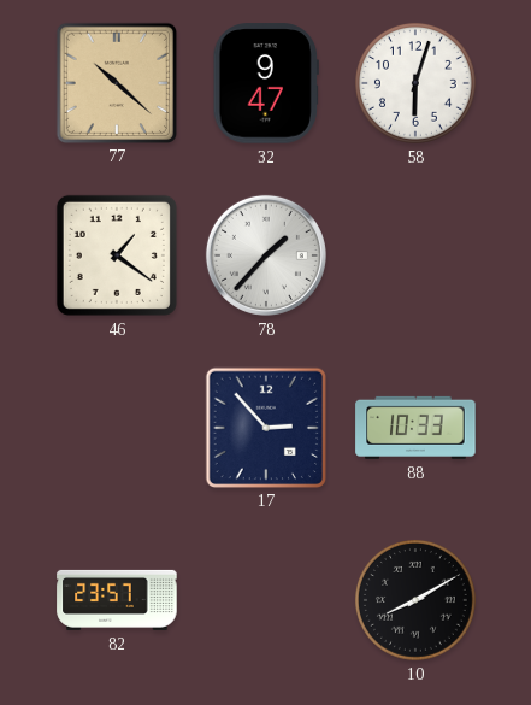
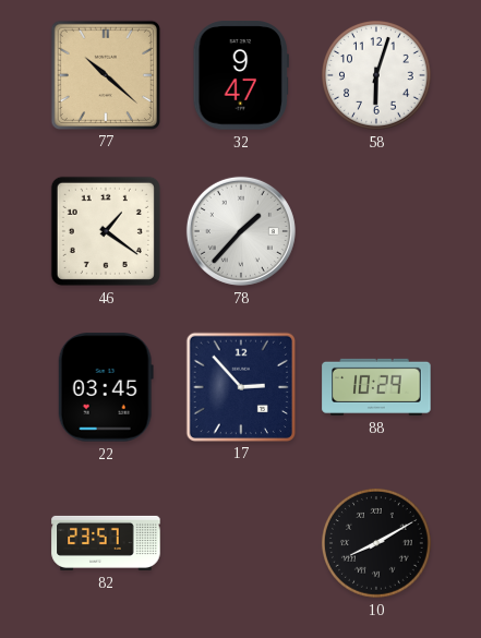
22: none -> 03:45
88: 10:33 -> 10:29
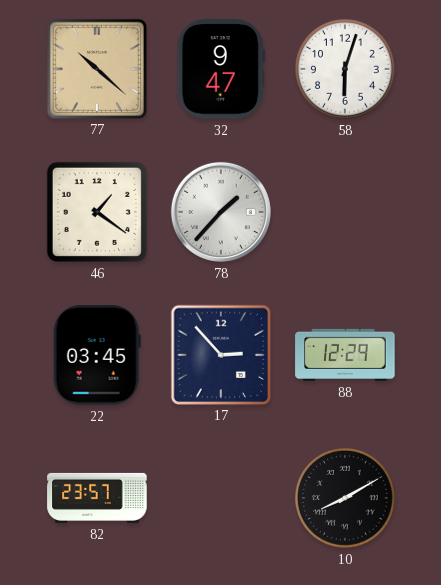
88: 10:29 -> 12:29
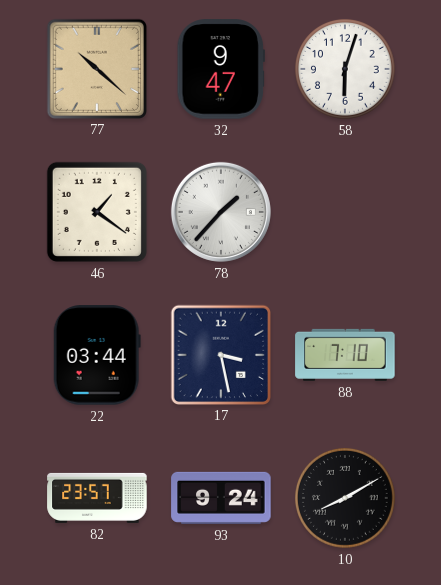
22: 03:45 -> 03:44
17: 2:53 -> 3:28
88: 12:29 -> 7:10
93: none -> 9:24
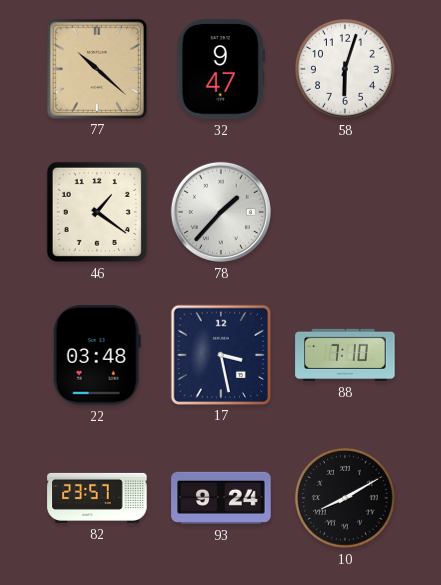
22: 03:44 -> 03:48
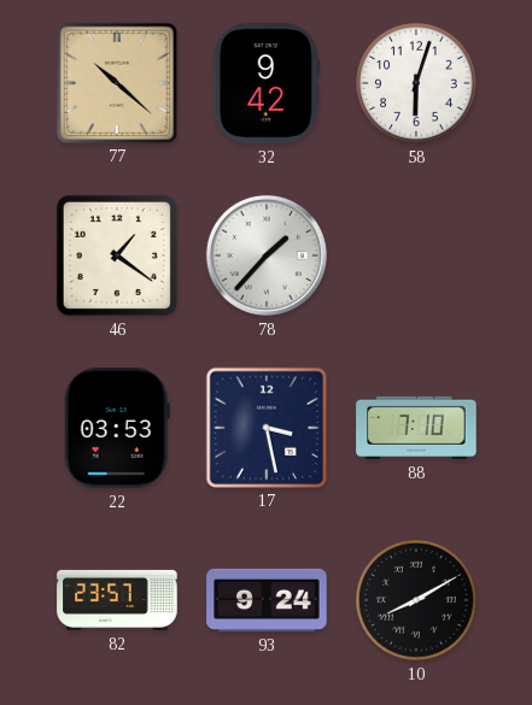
32: 9:47 -> 9:42
22: 03:48 -> 03:53
